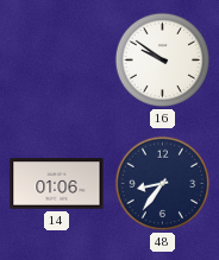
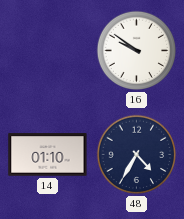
14: 01:06 -> 01:10
48: 8:36 -> 4:35
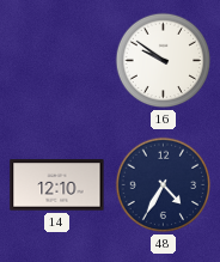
14: 01:10 -> 12:10
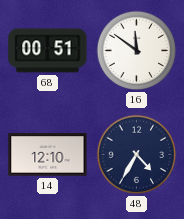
68: none -> 00:51
16: 9:51 -> 11:51
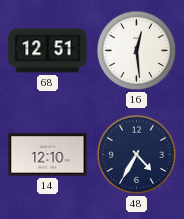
68: 00:51 -> 12:51
16: 11:51 -> 12:29
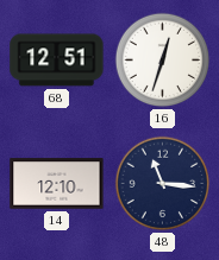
16: 12:29 -> 12:33
48: 4:35 -> 11:16
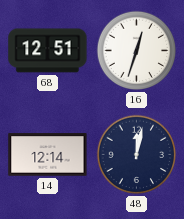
14: 12:10 -> 12:14
48: 11:16 -> 12:02
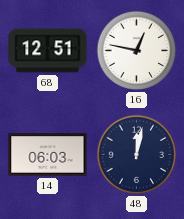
16: 12:33 -> 12:47
14: 12:14 -> 06:03
